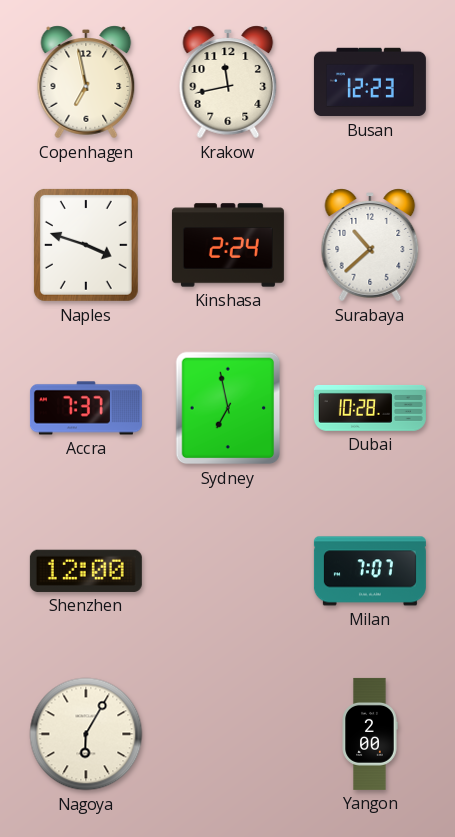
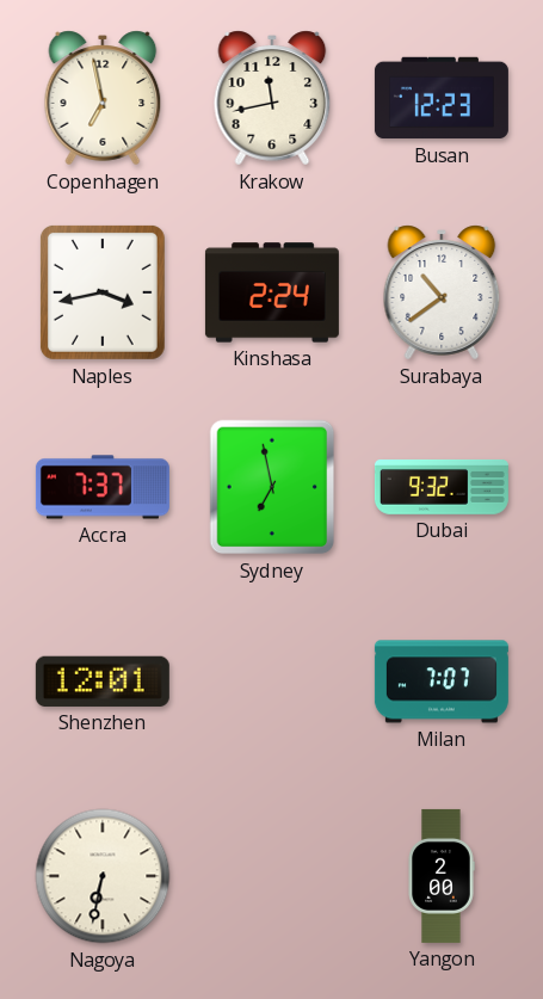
Naples: 3:48 -> 3:43
Surabaya: 10:38 -> 10:39
Dubai: 10:28 -> 9:32
Shenzhen: 12:00 -> 12:01
Nagoya: 6:05 -> 6:32
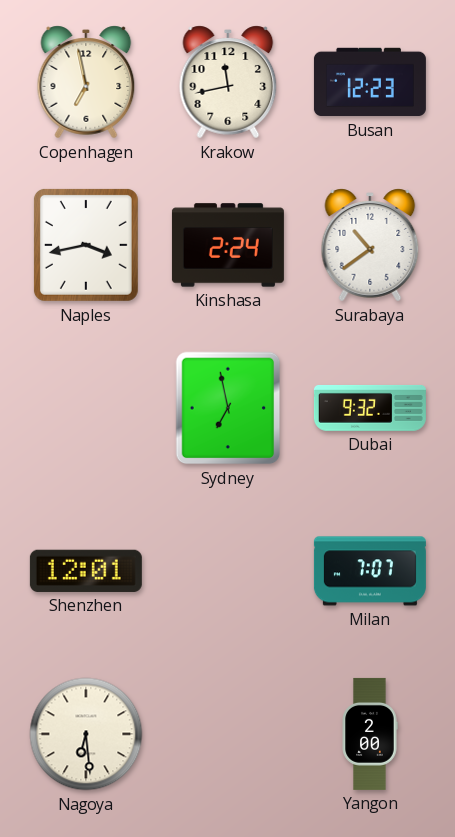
Accra: 7:37 -> none
Nagoya: 6:32 -> 6:29
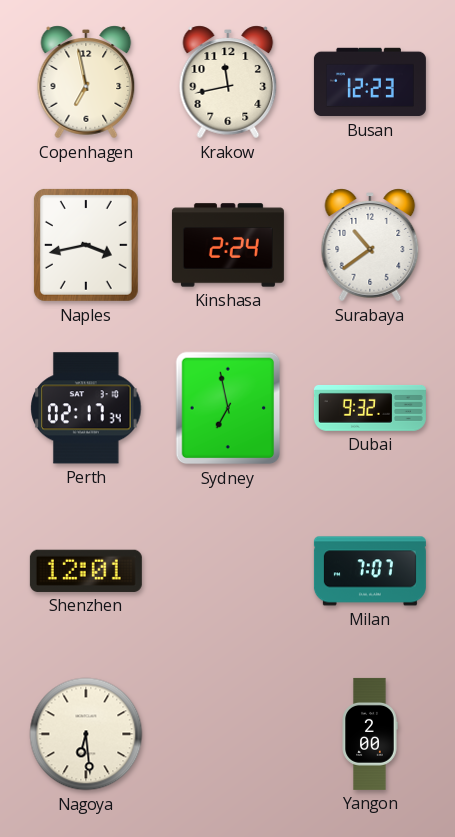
Perth: none -> 02:17
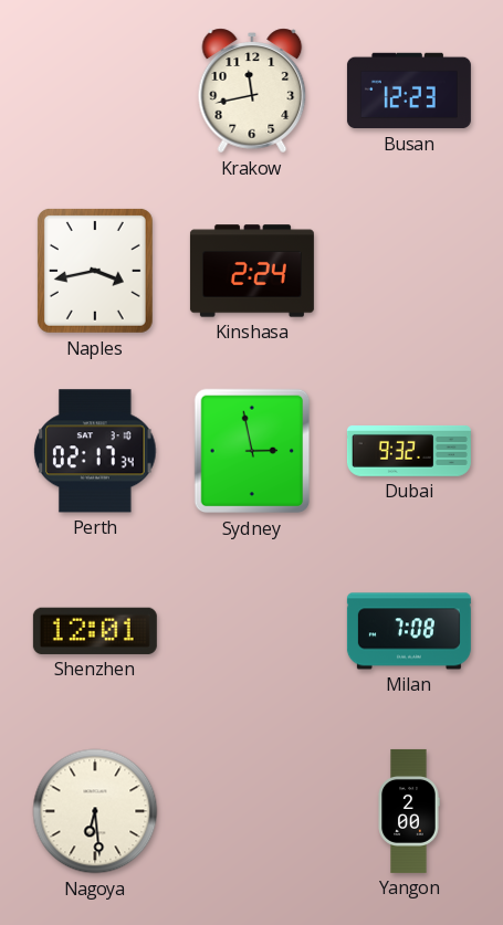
Copenhagen: 6:58 -> none
Surabaya: 10:39 -> none
Sydney: 6:58 -> 2:58
Milan: 7:07 -> 7:08
